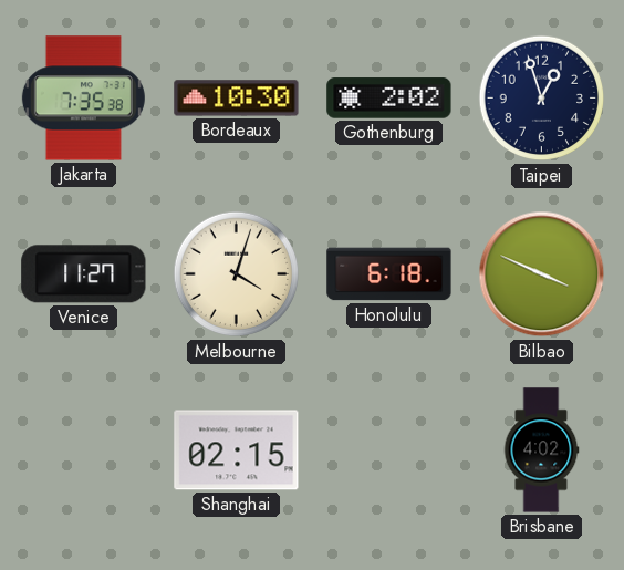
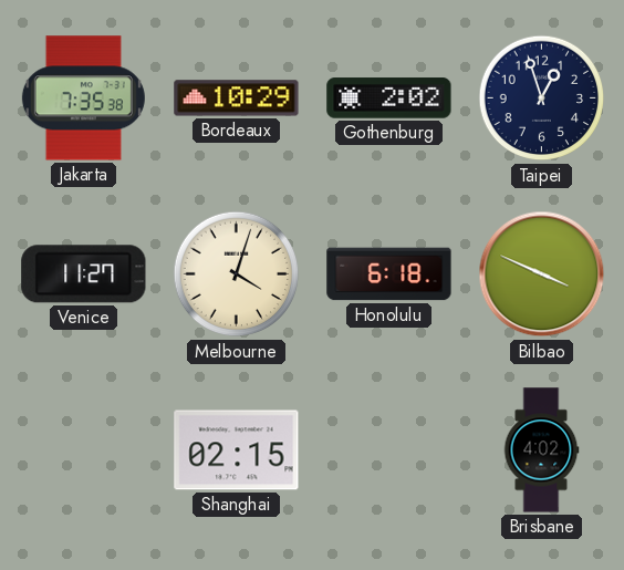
Bordeaux: 10:30 -> 10:29
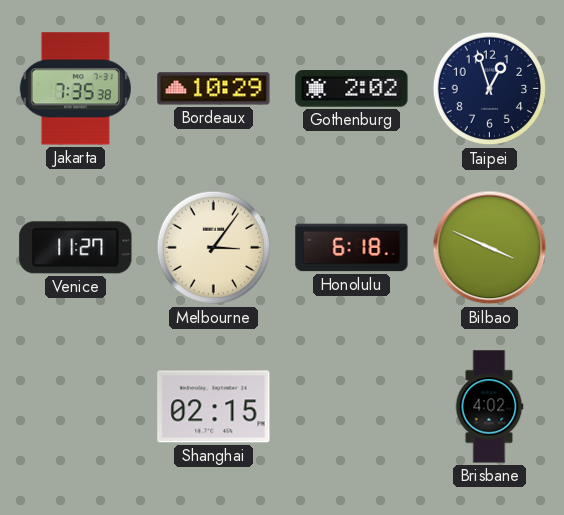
Melbourne: 4:03 -> 3:06
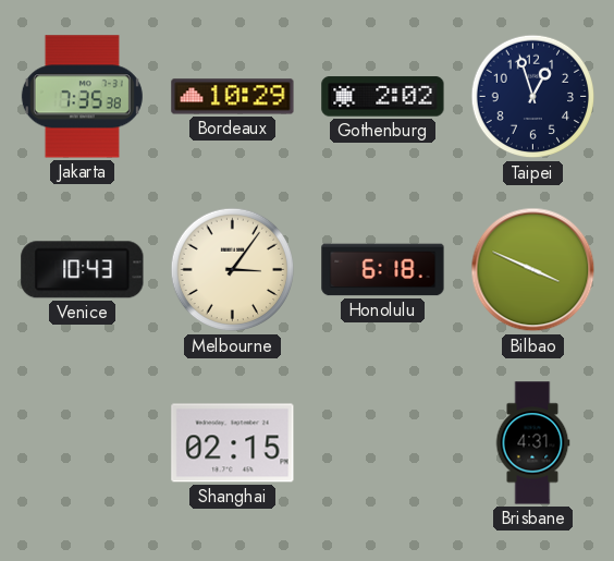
Venice: 11:27 -> 10:43
Brisbane: 4:02 -> 4:31
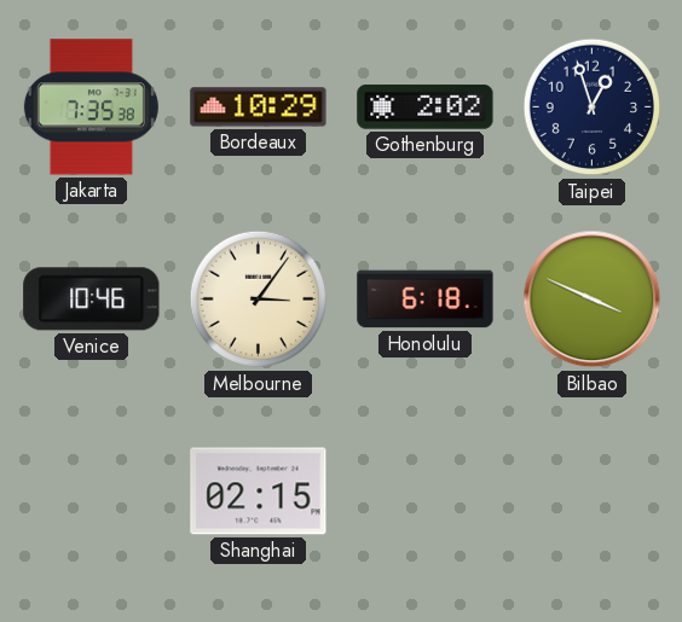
Venice: 10:43 -> 10:46
Brisbane: 4:31 -> none
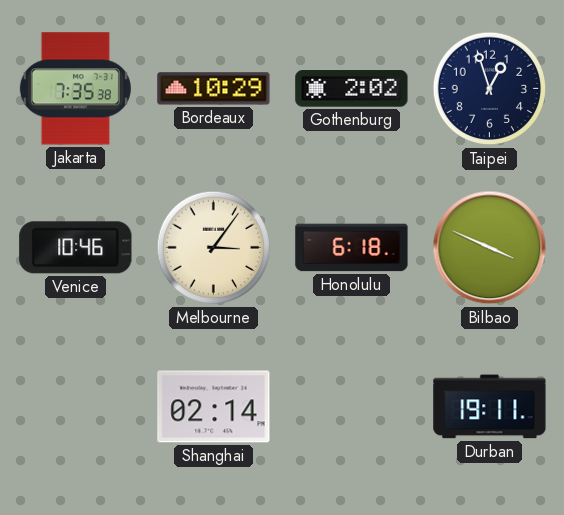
Shanghai: 02:15 -> 02:14
Durban: none -> 19:11
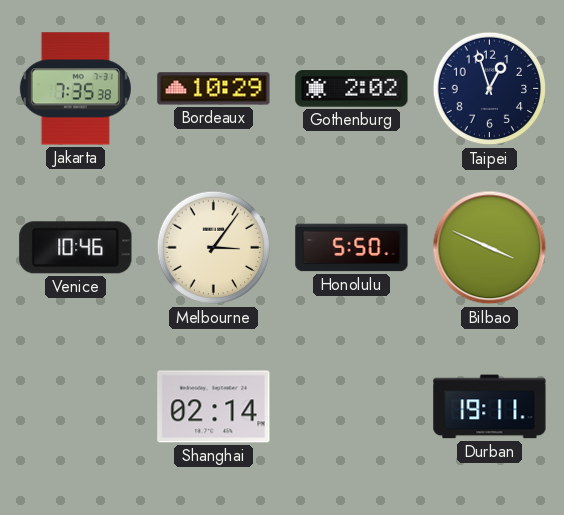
Honolulu: 6:18 -> 5:50
